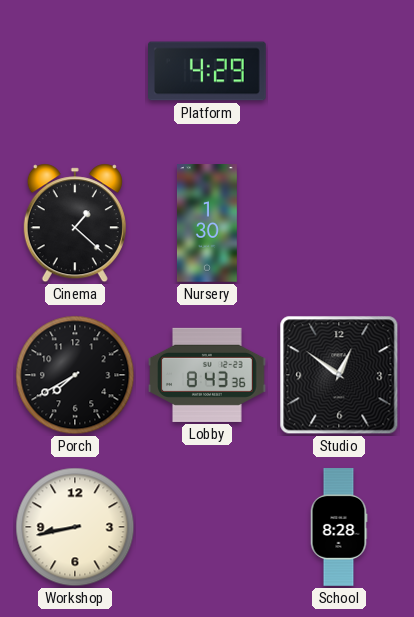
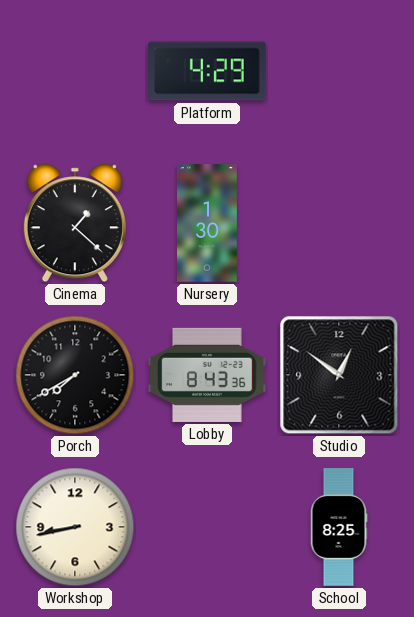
School: 8:28 -> 8:25
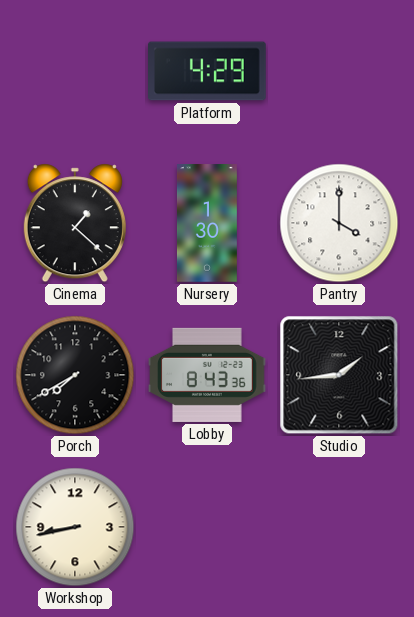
Pantry: none -> 4:00
Studio: 12:51 -> 1:44
School: 8:25 -> none
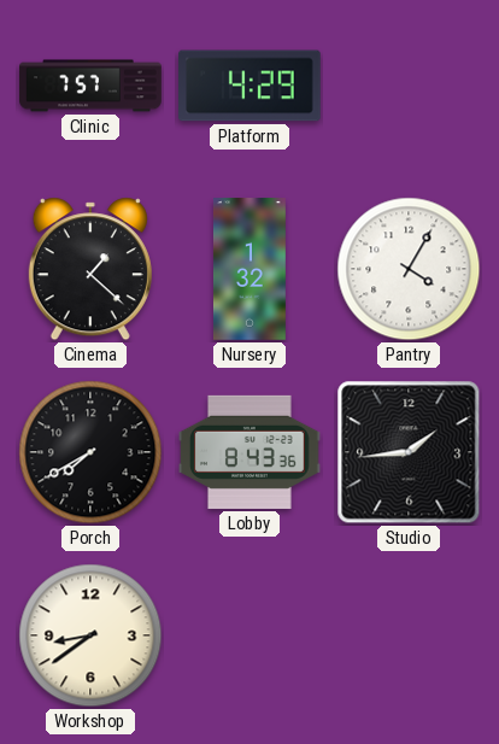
Clinic: none -> 7:57
Nursery: 1:30 -> 1:32
Pantry: 4:00 -> 4:05
Workshop: 8:43 -> 8:39
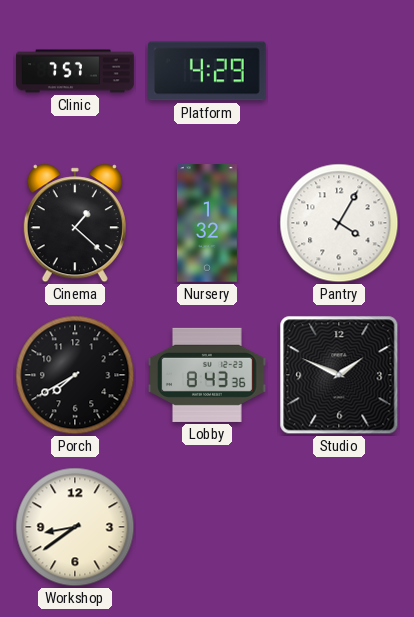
Studio: 1:44 -> 1:49
